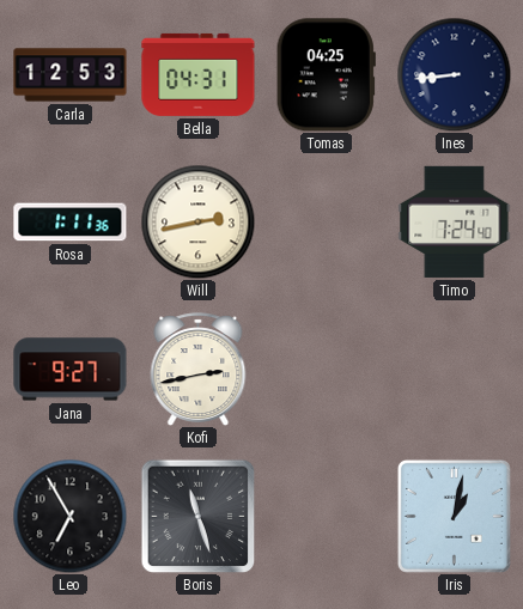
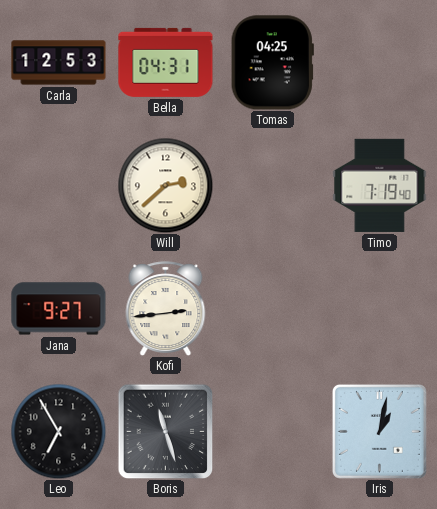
Ines: 8:44 -> none
Rosa: 1:11 -> none
Will: 2:43 -> 2:38
Timo: 7:24 -> 7:19
Kofi: 2:43 -> 2:44
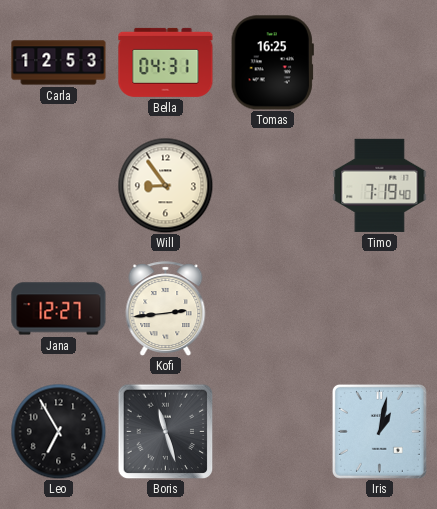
Tomas: 04:25 -> 16:25
Will: 2:38 -> 8:54
Jana: 9:27 -> 12:27
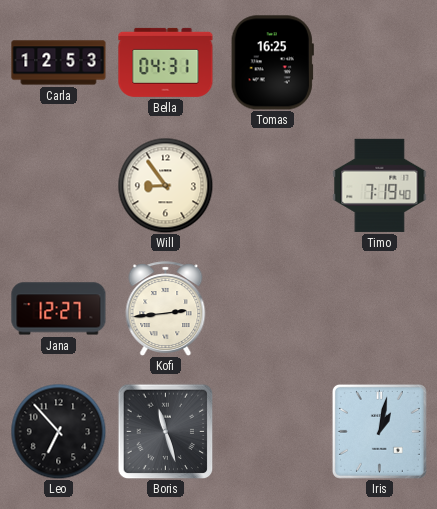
Leo: 6:55 -> 6:53
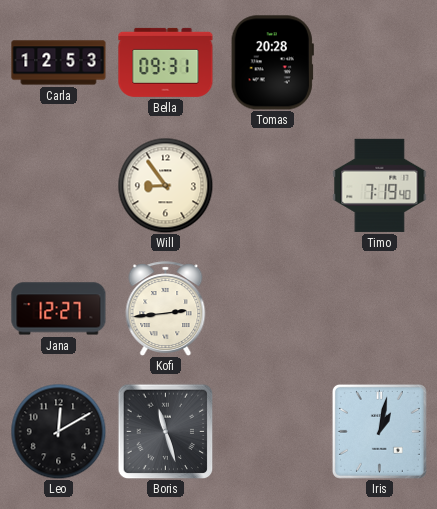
Bella: 04:31 -> 09:31
Tomas: 16:25 -> 20:28
Leo: 6:53 -> 12:10
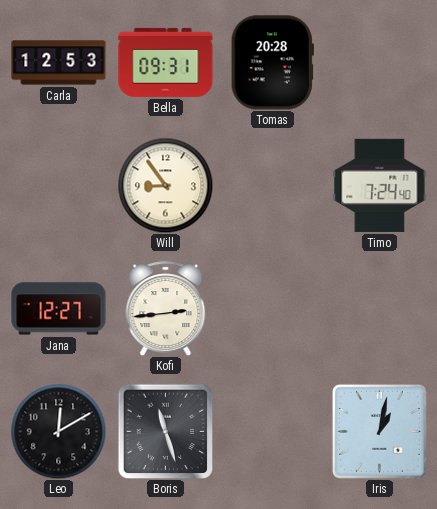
Timo: 7:19 -> 7:24
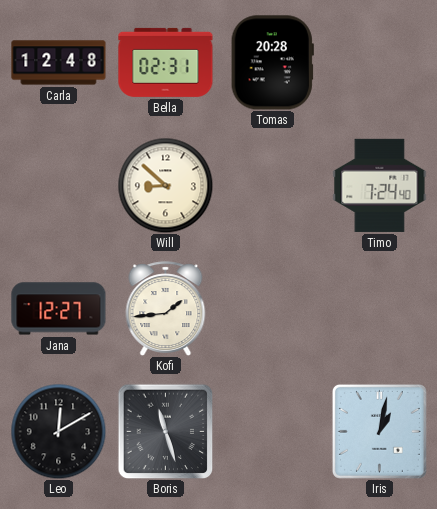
Carla: 12:53 -> 12:48
Bella: 09:31 -> 02:31
Will: 8:54 -> 8:52
Kofi: 2:44 -> 1:44
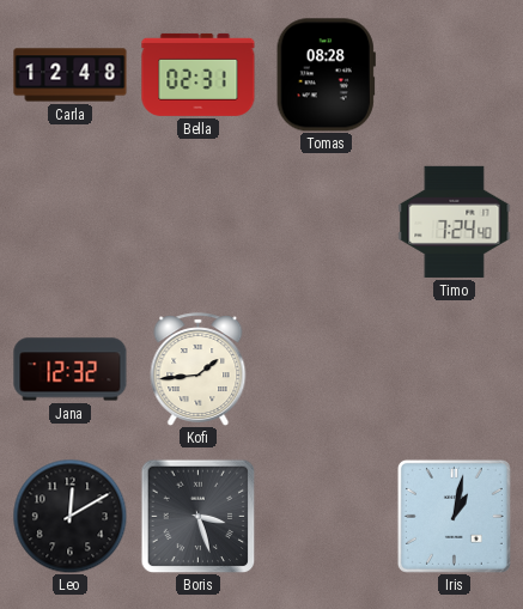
Tomas: 20:28 -> 08:28
Will: 8:52 -> none
Jana: 12:27 -> 12:32
Boris: 11:27 -> 3:27
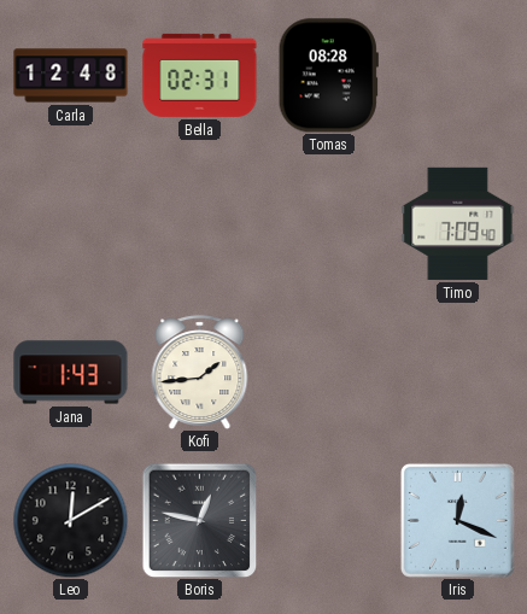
Timo: 7:24 -> 7:09
Jana: 12:32 -> 1:43
Boris: 3:27 -> 12:47
Iris: 1:02 -> 12:19
